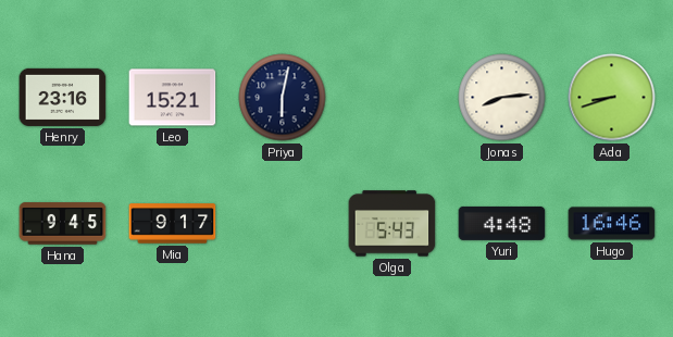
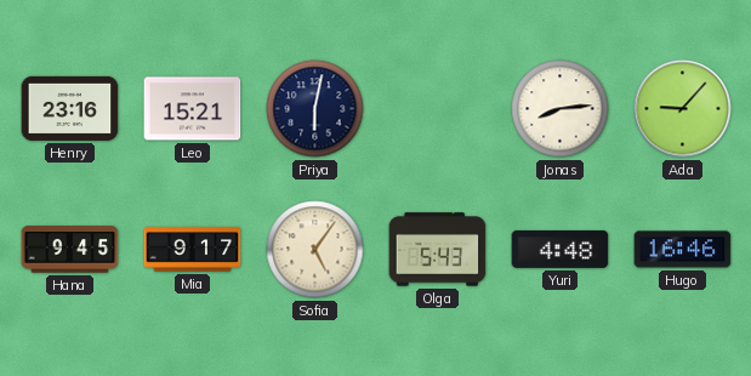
Ada: 8:42 -> 9:07
Sofia: none -> 5:06
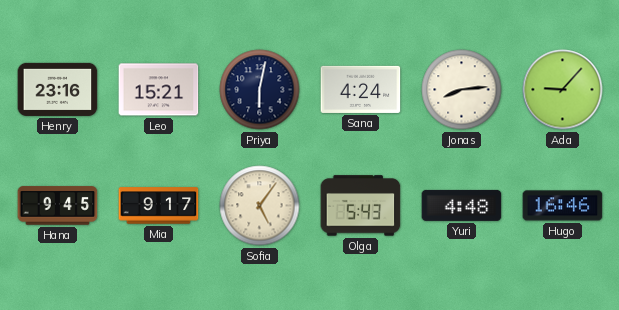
Sana: none -> 4:24
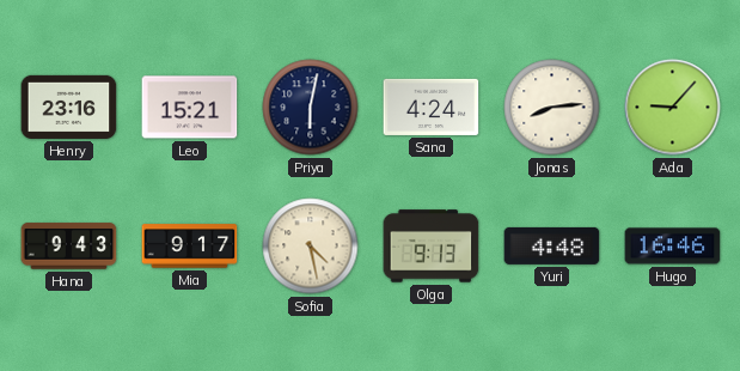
Hana: 9:45 -> 9:43
Sofia: 5:06 -> 4:28
Olga: 5:43 -> 9:13
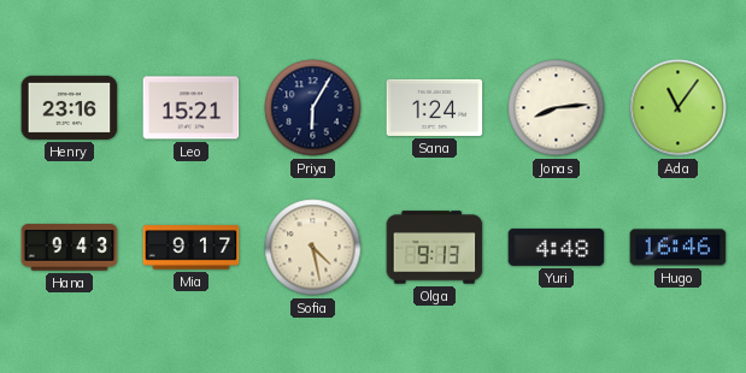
Priya: 6:02 -> 6:05
Sana: 4:24 -> 1:24
Ada: 9:07 -> 11:06
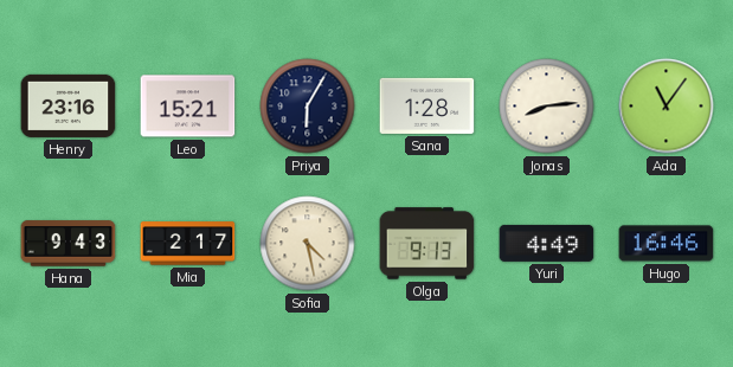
Sana: 1:24 -> 1:28
Mia: 9:17 -> 2:17
Yuri: 4:48 -> 4:49
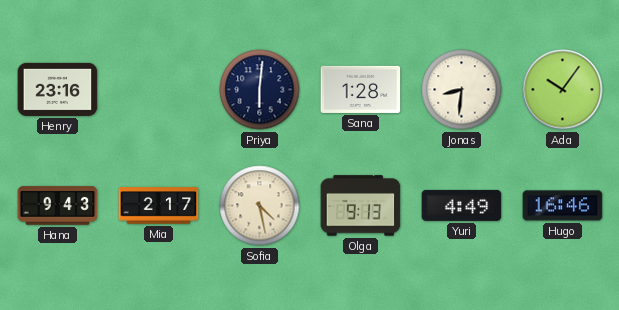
Leo: 15:21 -> none
Priya: 6:05 -> 6:01
Jonas: 8:14 -> 8:31
Ada: 11:06 -> 10:06
